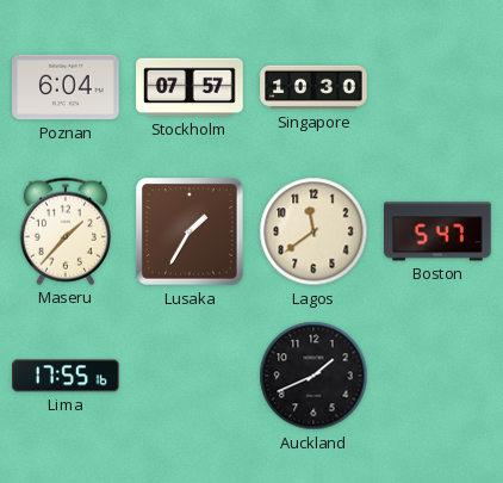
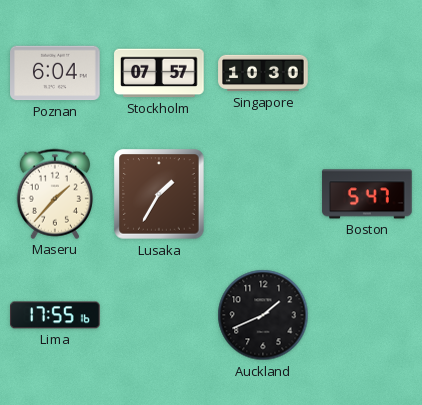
Lagos: 11:39 -> none
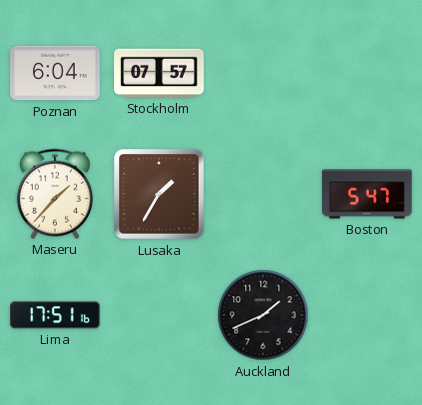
Singapore: 10:30 -> none
Lima: 17:55 -> 17:51
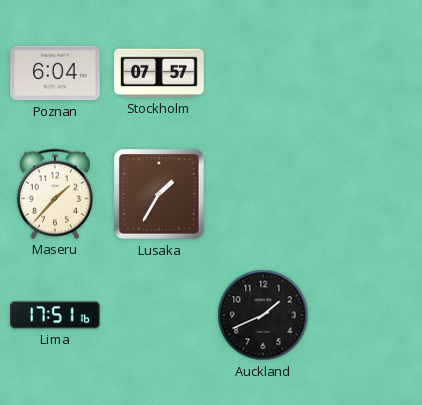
Boston: 5:47 -> none
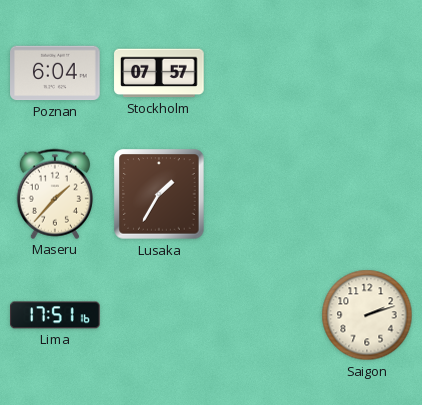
Auckland: 1:41 -> none
Saigon: none -> 2:12
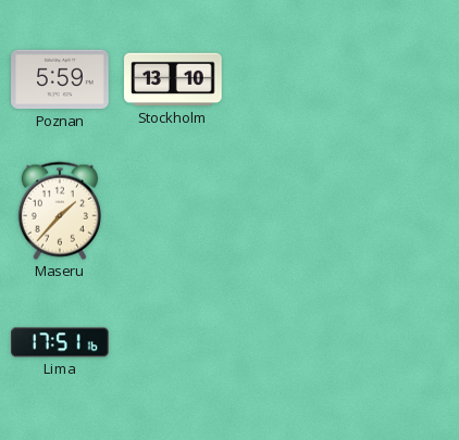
Poznan: 6:04 -> 5:59
Stockholm: 07:57 -> 13:10
Lusaka: 1:35 -> none
Saigon: 2:12 -> none
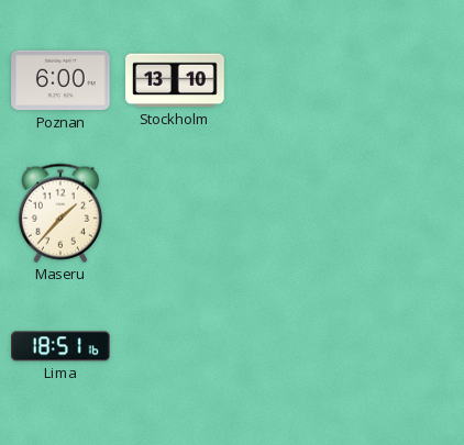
Poznan: 5:59 -> 6:00
Lima: 17:51 -> 18:51
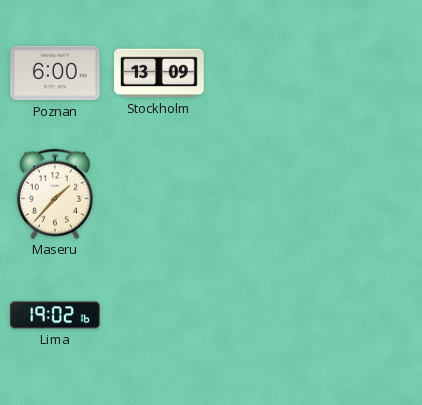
Stockholm: 13:10 -> 13:09
Lima: 18:51 -> 19:02
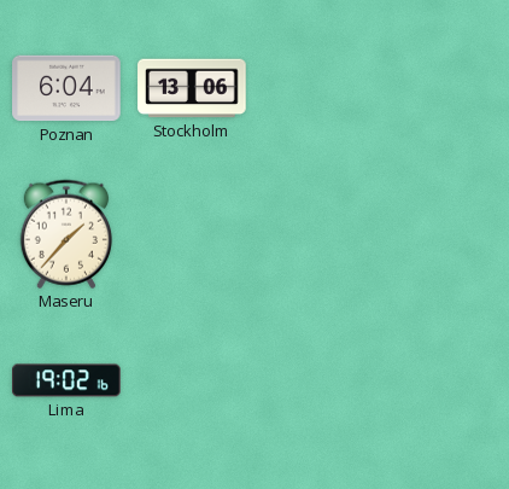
Poznan: 6:00 -> 6:04
Stockholm: 13:09 -> 13:06
